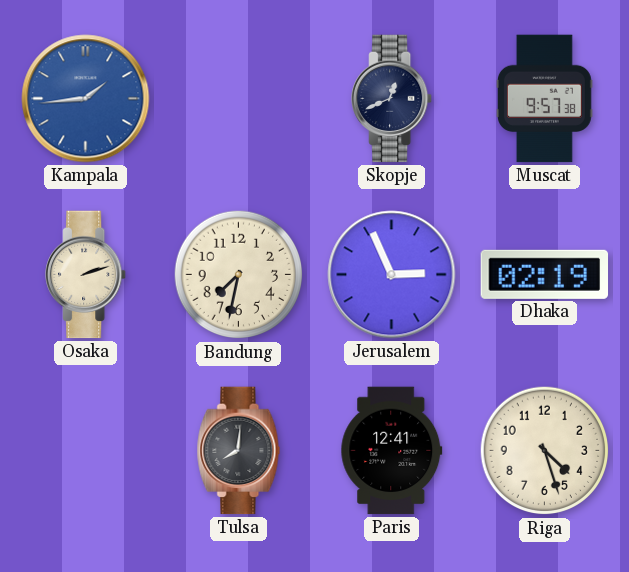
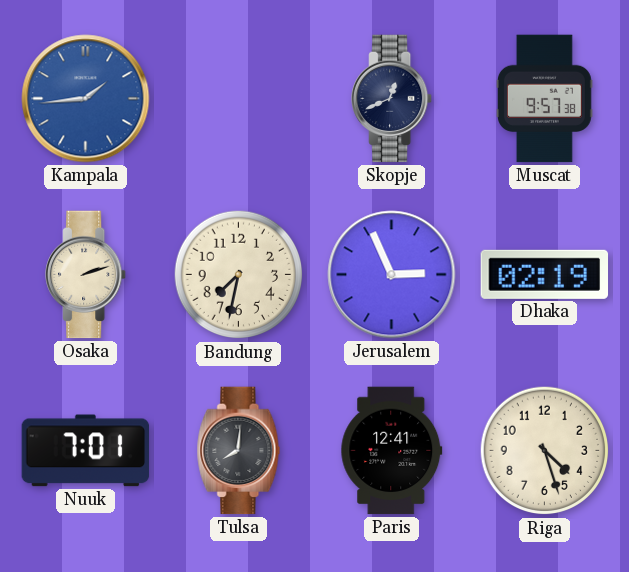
Nuuk: none -> 7:01
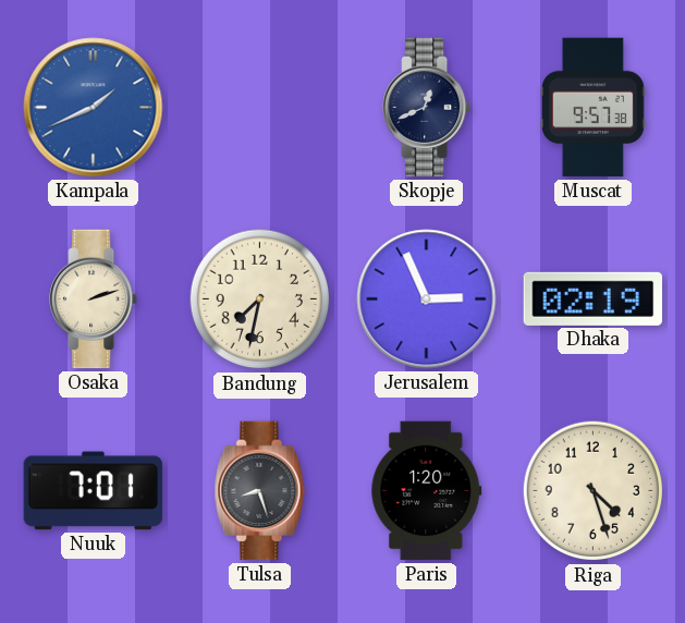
Kampala: 1:44 -> 1:41
Tulsa: 8:01 -> 8:27
Paris: 12:41 -> 1:20
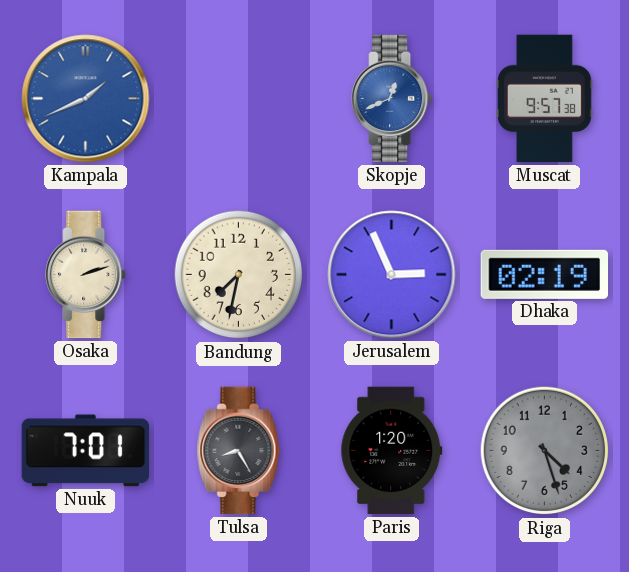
Skopje dial: navy -> blue
Tulsa: 8:27 -> 8:25
Riga dial: cream -> grey
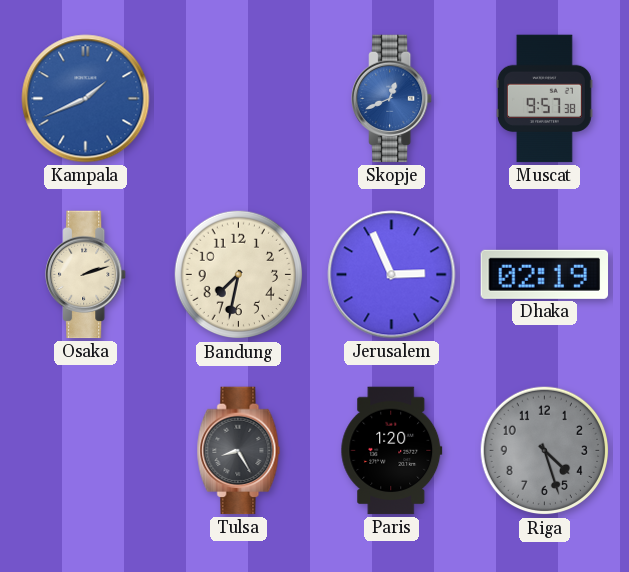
Nuuk: 7:01 -> none
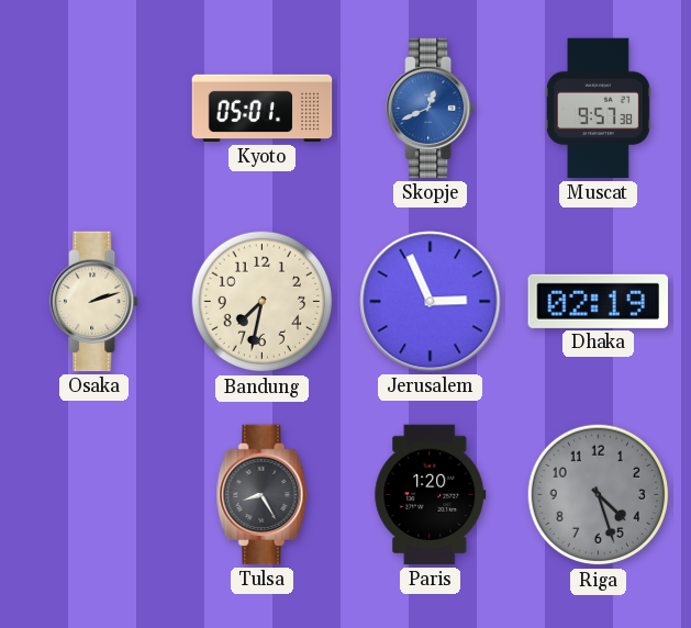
Kampala: 1:41 -> none
Kyoto: none -> 05:01
